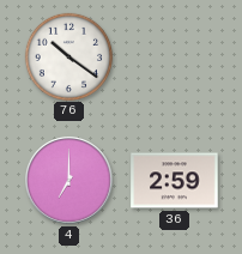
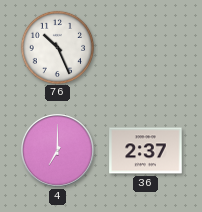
76: 10:21 -> 10:26
36: 2:59 -> 2:37
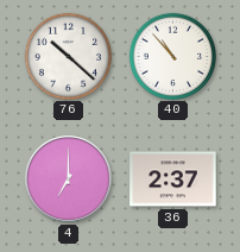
76: 10:26 -> 10:22
40: none -> 10:53
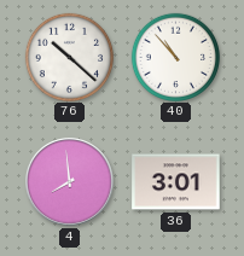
4: 7:00 -> 7:59
36: 2:37 -> 3:01
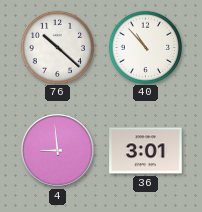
4: 7:59 -> 8:59
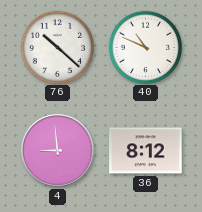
40: 10:53 -> 10:49
36: 3:01 -> 8:12
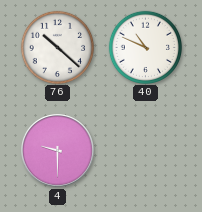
4: 8:59 -> 9:30
36: 8:12 -> none
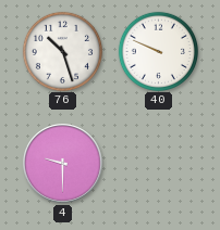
76: 10:22 -> 10:27
40: 10:49 -> 9:49
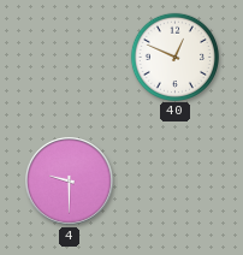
76: 10:27 -> none
40: 9:49 -> 12:49
